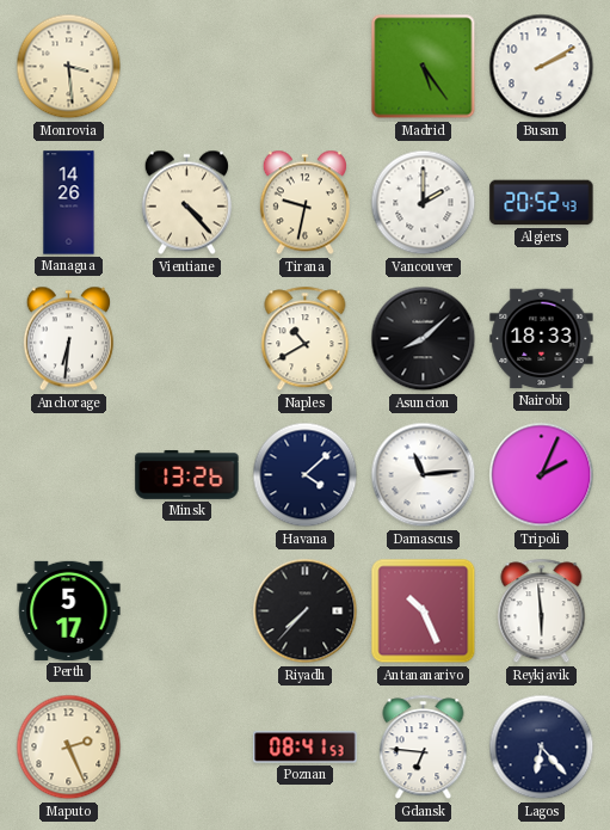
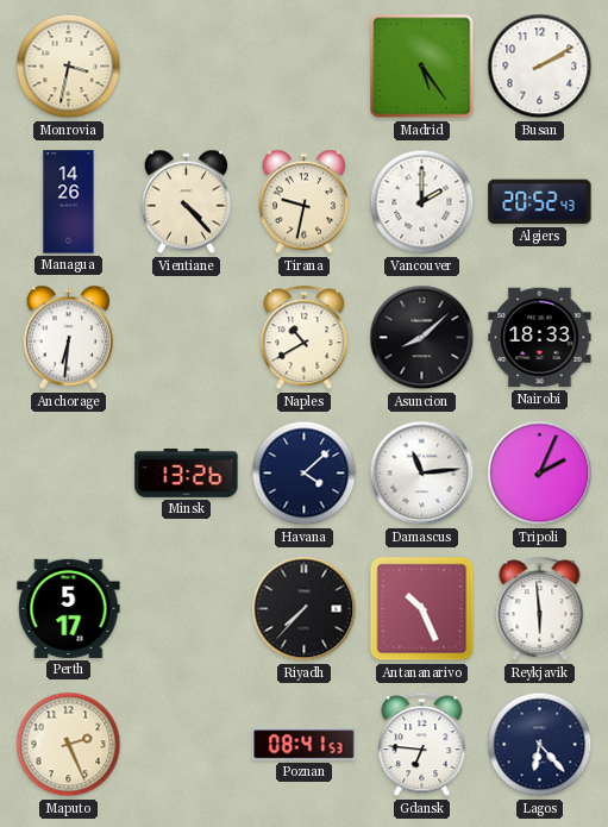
Monrovia: 3:29 -> 3:32
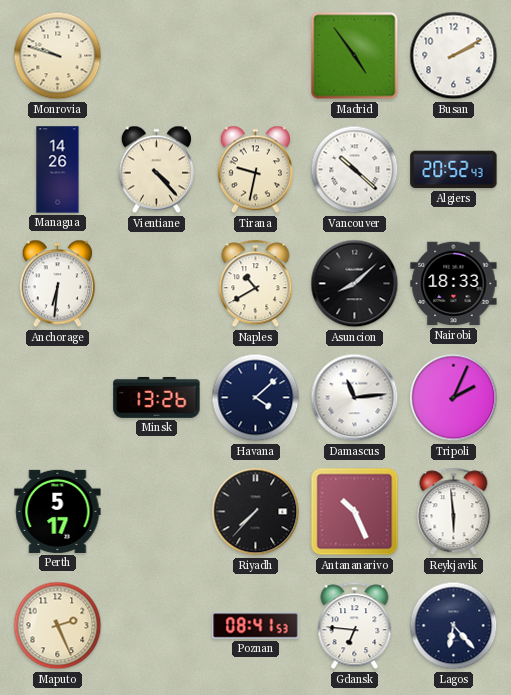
Monrovia: 3:32 -> 9:48
Madrid: 5:24 -> 4:54
Vancouver: 2:00 -> 10:22
